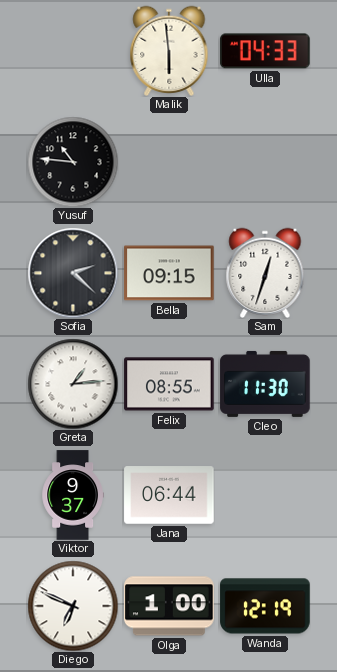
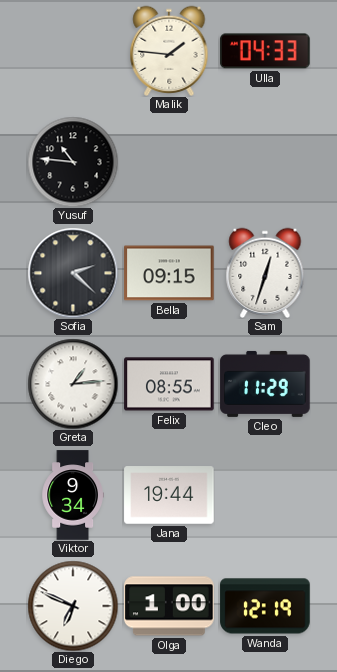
Malik: 5:59 -> 1:46
Cleo: 11:30 -> 11:29
Viktor: 9:37 -> 9:34
Jana: 06:44 -> 19:44
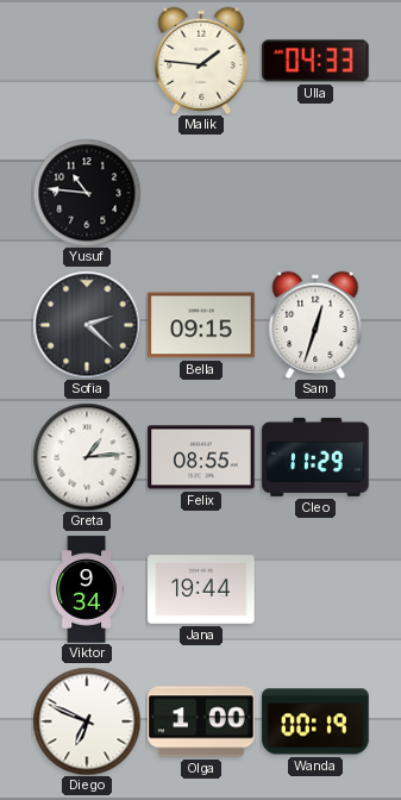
Wanda: 12:19 -> 00:19
